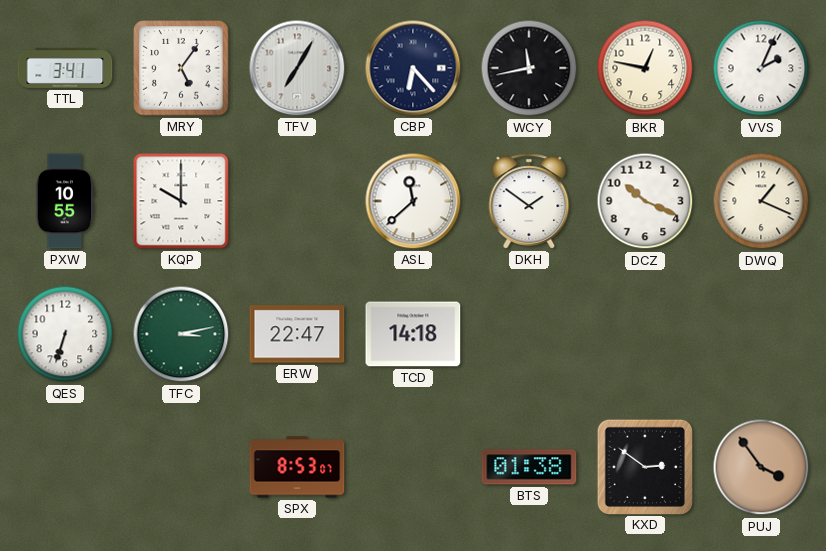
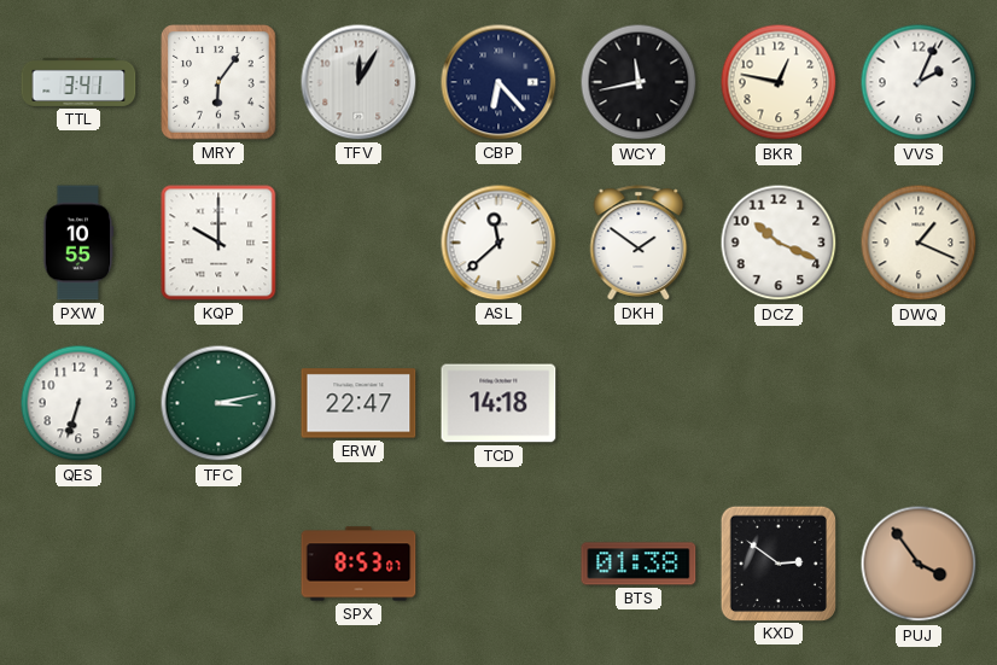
MRY: 5:06 -> 6:06
TFV: 7:05 -> 12:05
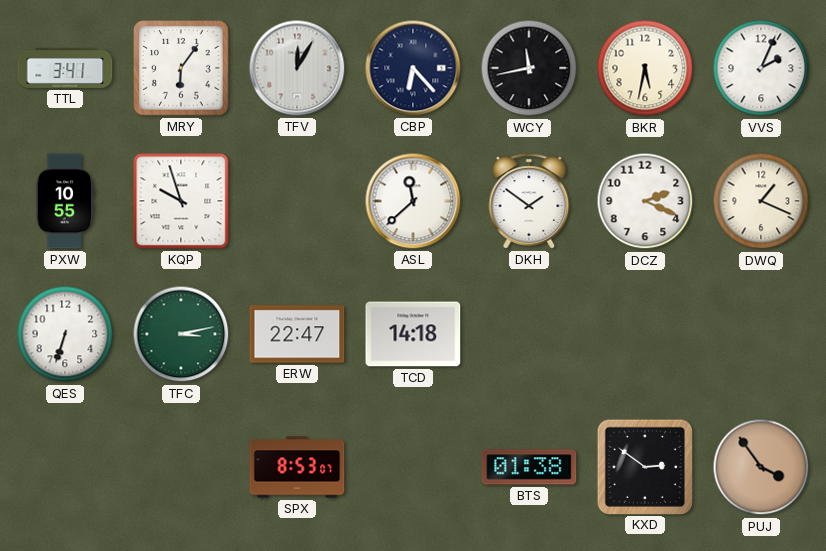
BKR: 12:47 -> 5:32
KQP: 10:00 -> 9:57
DCZ: 10:19 -> 2:19
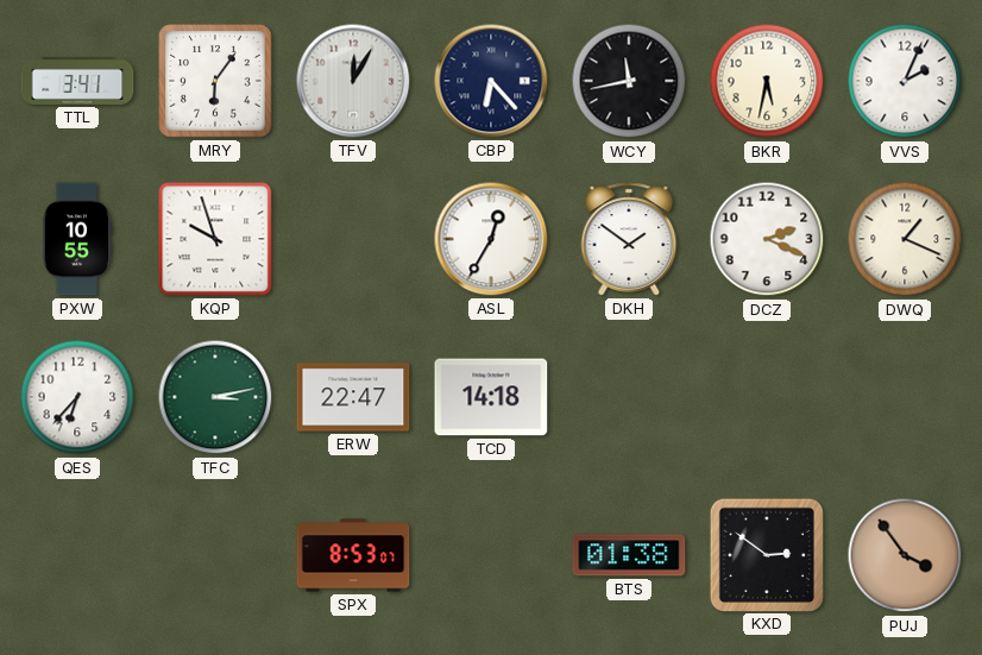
ASL: 11:38 -> 12:35
QES: 6:33 -> 6:37
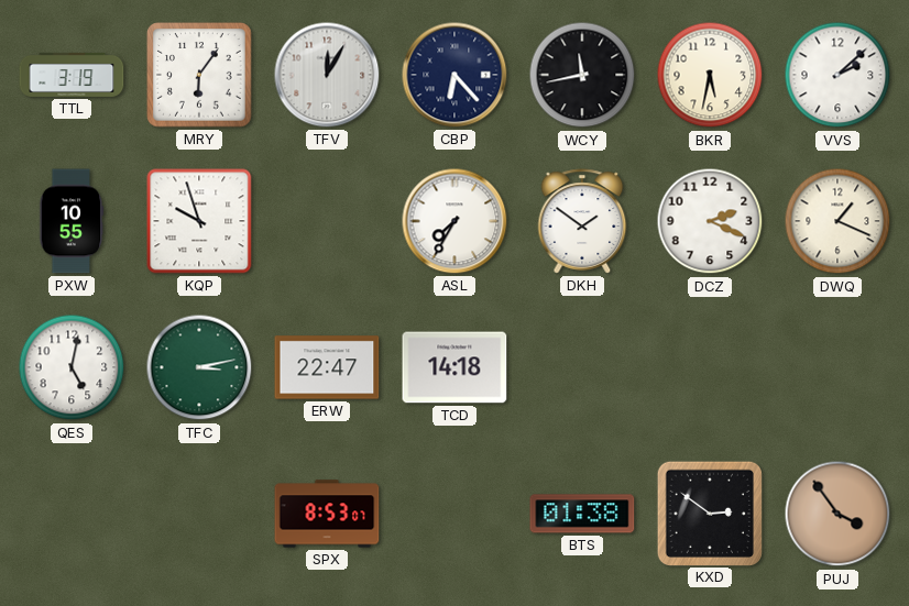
TTL: 3:41 -> 3:19
VVS: 2:04 -> 2:08
ASL: 12:35 -> 7:35
QES: 6:37 -> 5:02
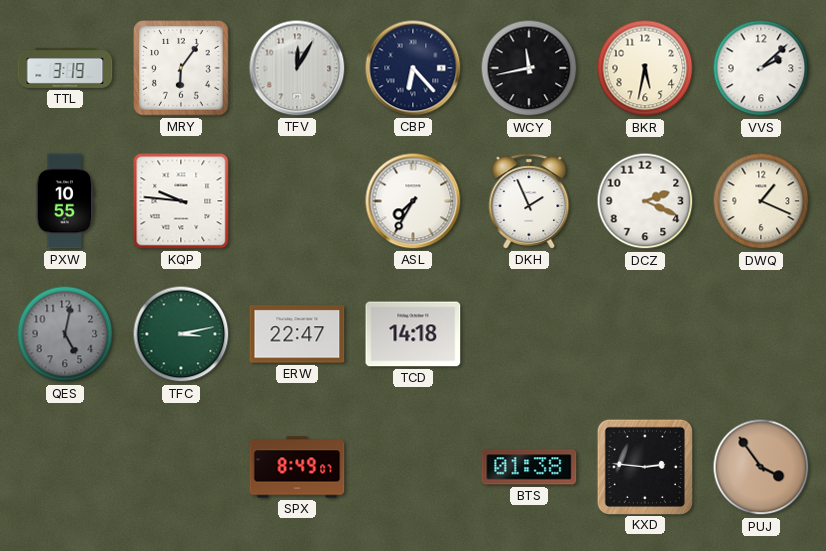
KQP: 9:57 -> 9:46
DKH: 1:51 -> 1:56
QES dial: white -> grey
SPX: 8:53 -> 8:49
KXD: 2:51 -> 2:46
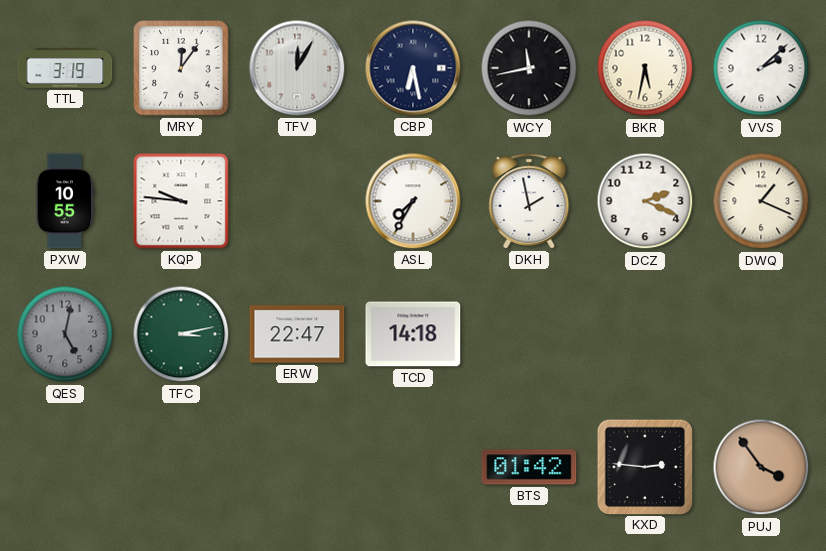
MRY: 6:06 -> 12:06
CBP: 6:23 -> 6:28
DKH: 1:56 -> 1:58
SPX: 8:49 -> none
BTS: 01:38 -> 01:42
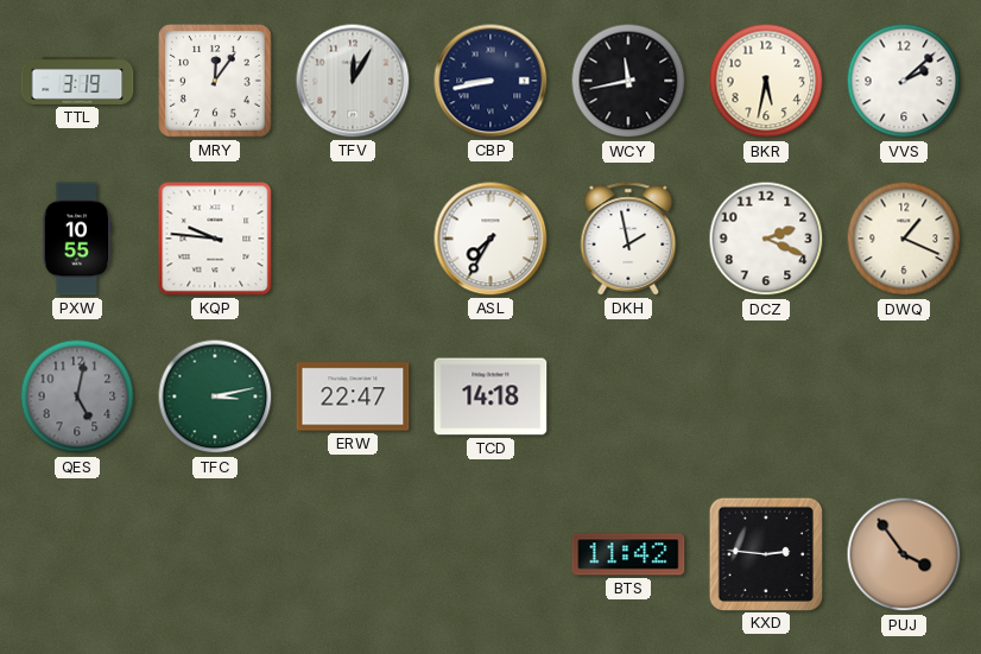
CBP: 6:28 -> 8:43
BTS: 01:42 -> 11:42
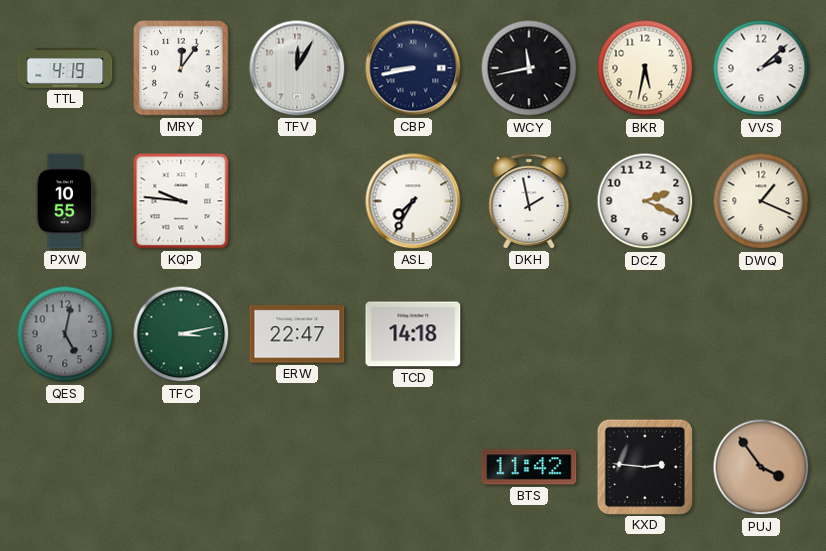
TTL: 3:19 -> 4:19
